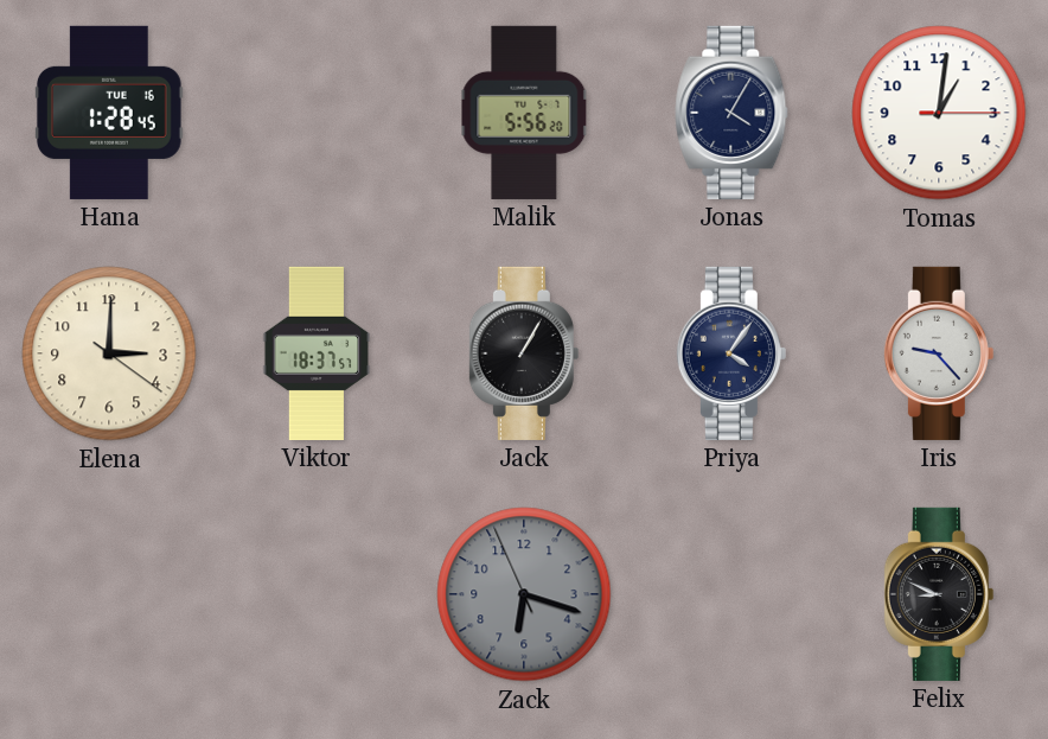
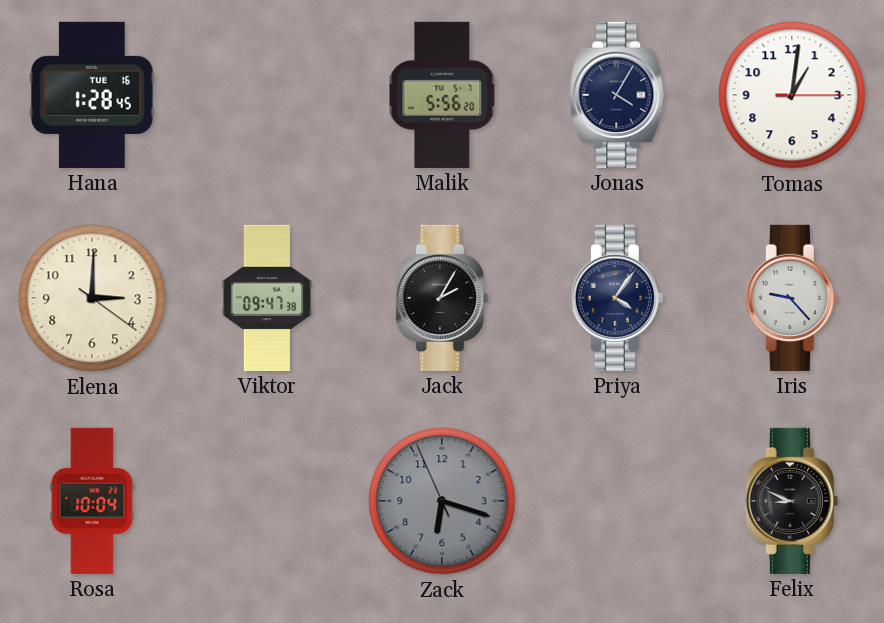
Viktor: 18:37 -> 09:47
Jack: 1:05 -> 2:05
Rosa: none -> 10:04
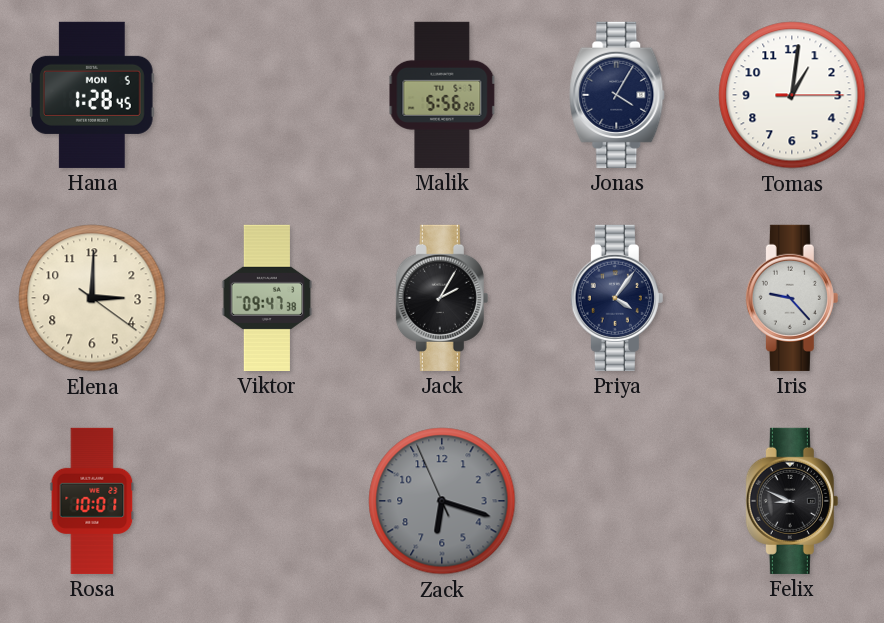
Hana date: TUE 16 -> MON 5
Rosa: 10:04 -> 10:01
